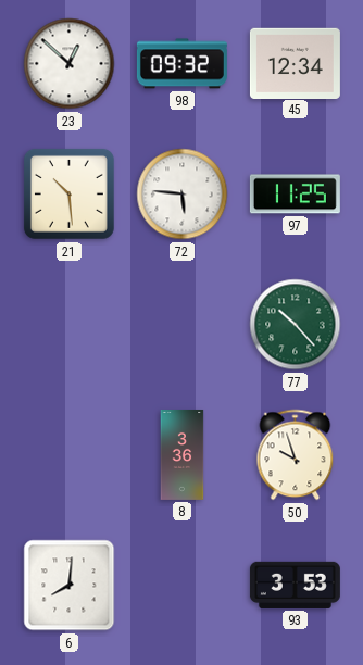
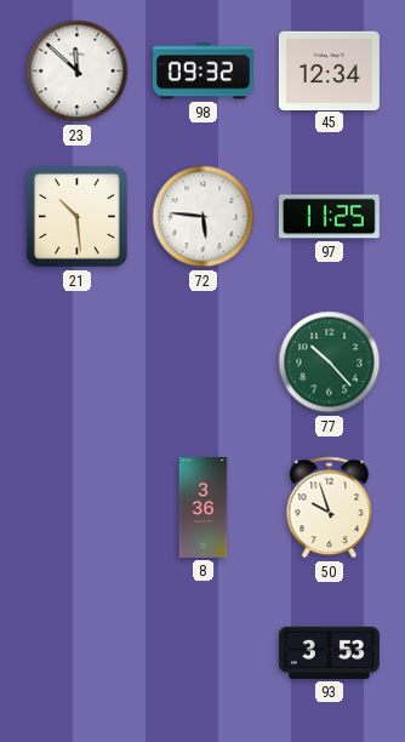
23: 12:52 -> 11:52
6: 8:01 -> none
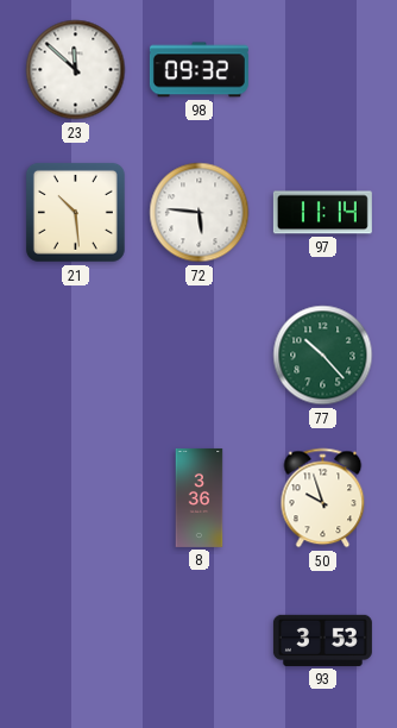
45: 12:34 -> none
97: 11:25 -> 11:14
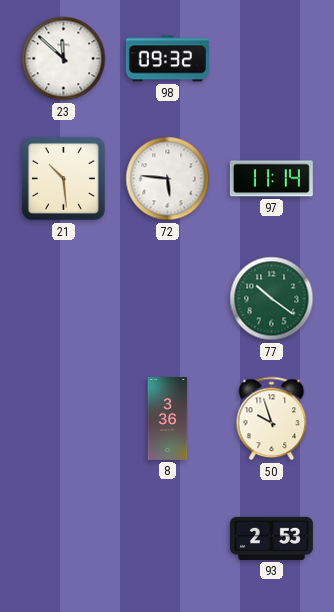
77: 10:23 -> 10:21
93: 3:53 -> 2:53
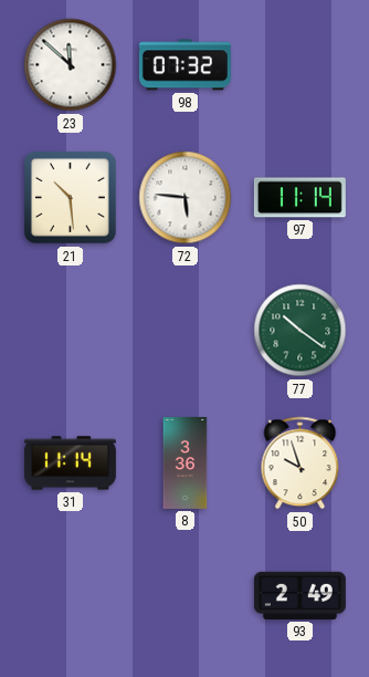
98: 09:32 -> 07:32
31: none -> 11:14
93: 2:53 -> 2:49
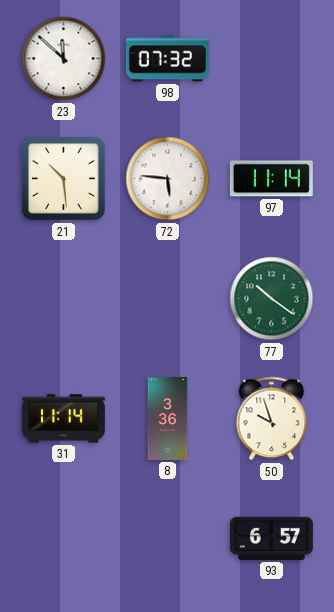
93: 2:49 -> 6:57
